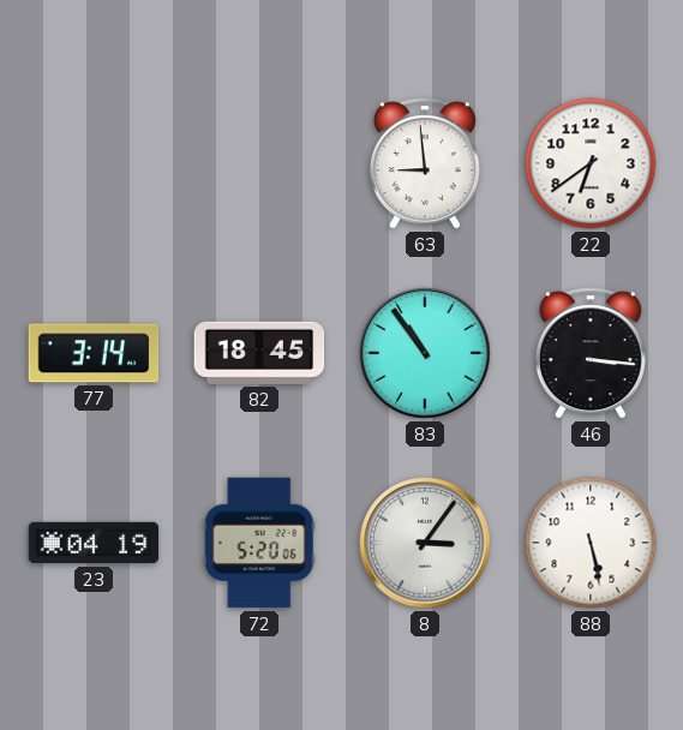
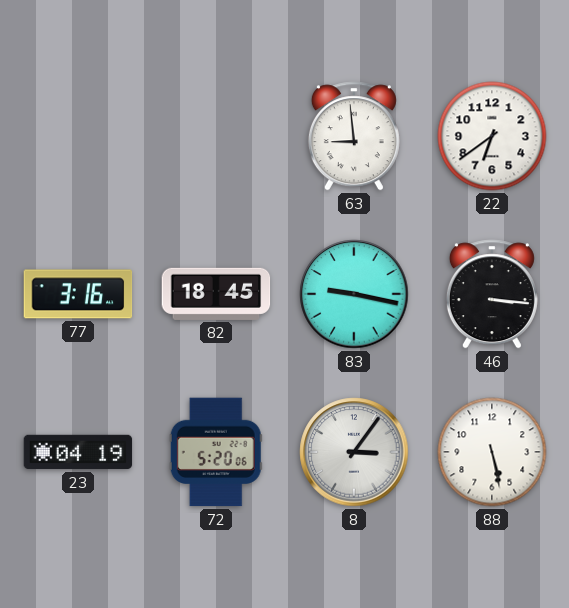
77: 3:14 -> 3:16
83: 10:54 -> 9:17
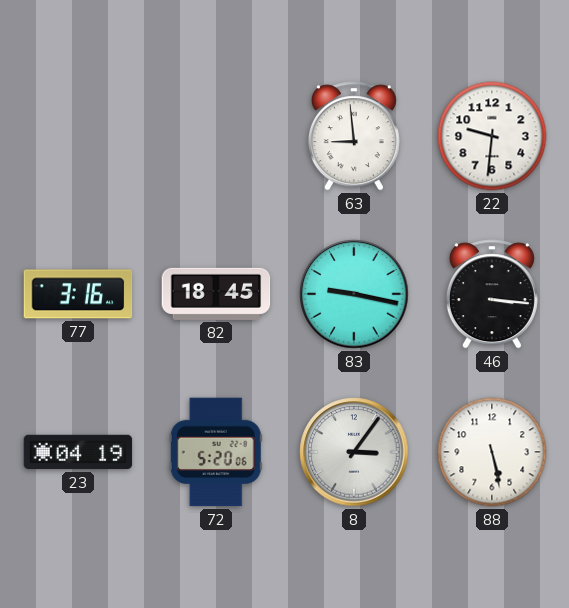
22: 6:39 -> 9:31
